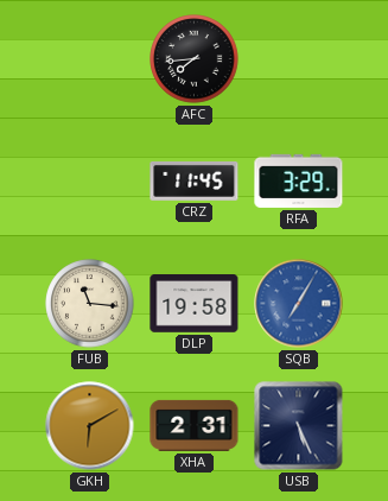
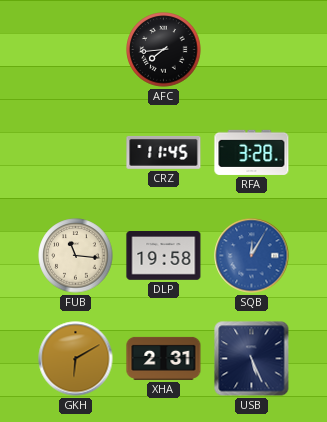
RFA: 3:29 -> 3:28
SQB: 7:05 -> 12:05
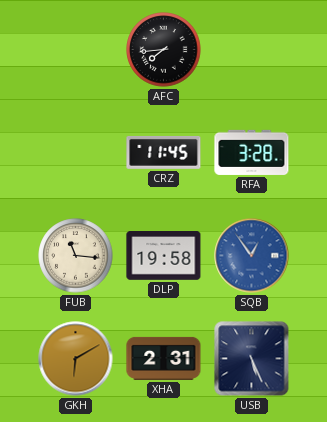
SQB: 12:05 -> 12:54
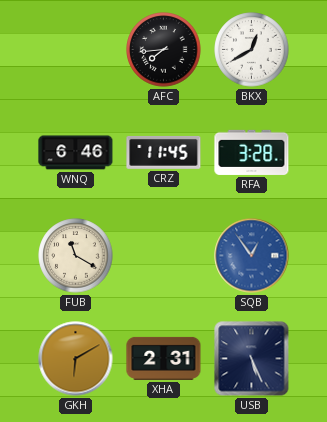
BKX: none -> 12:40
WNQ: none -> 6:46
FUB: 11:16 -> 11:20
DLP: 19:58 -> none
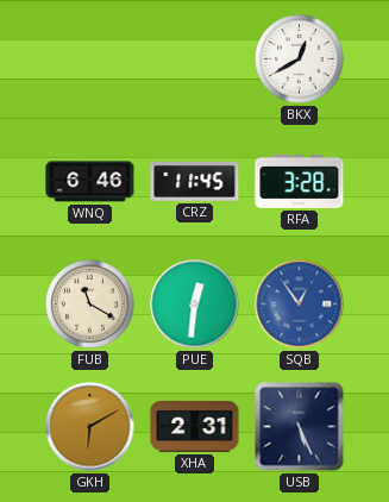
AFC: 7:44 -> none
PUE: none -> 12:31
